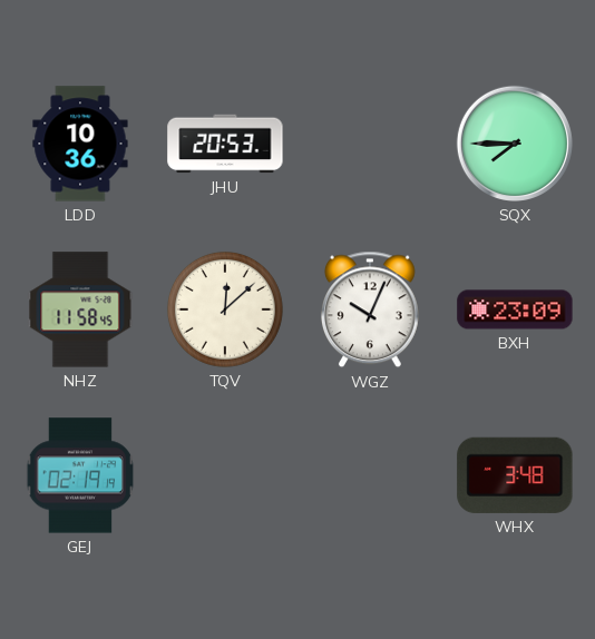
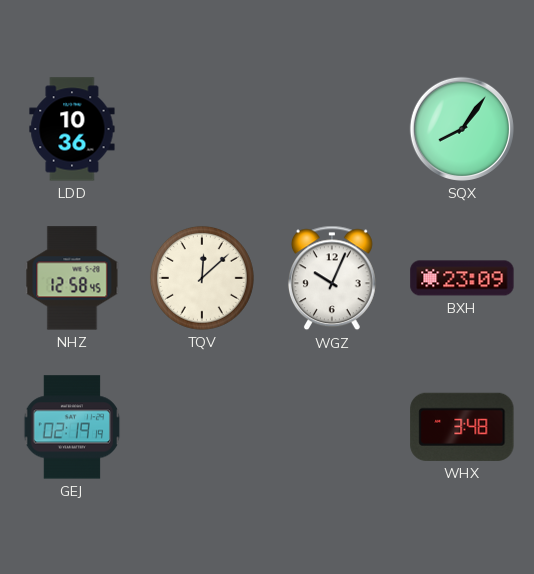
JHU: 20:53 -> none
SQX: 7:45 -> 8:06
NHZ: 11:58 -> 12:58
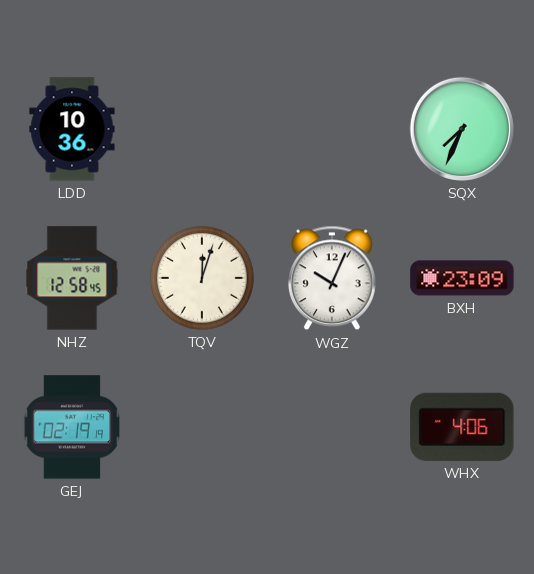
SQX: 8:06 -> 7:34
TQV: 12:08 -> 12:03
WHX: 3:48 -> 4:06
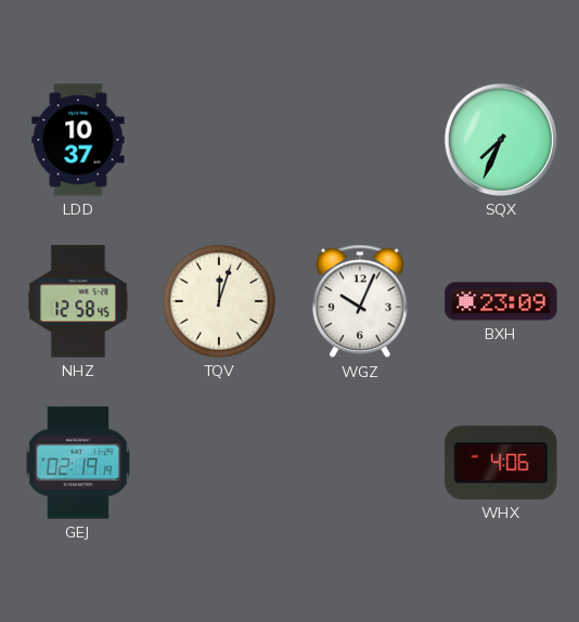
LDD: 10:36 -> 10:37
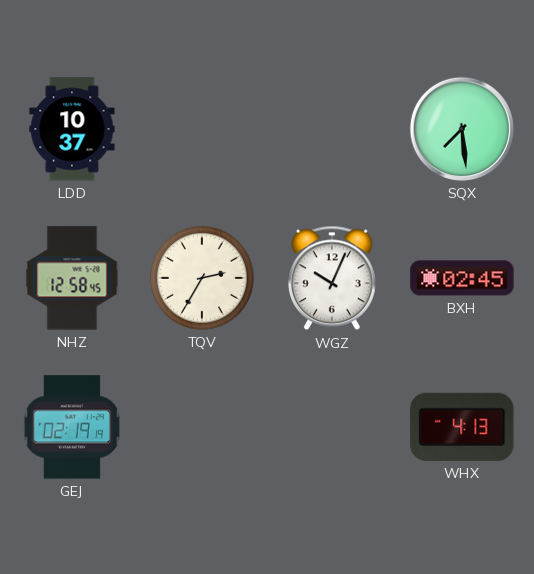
SQX: 7:34 -> 7:29
TQV: 12:03 -> 2:35
BXH: 23:09 -> 02:45
WHX: 4:06 -> 4:13
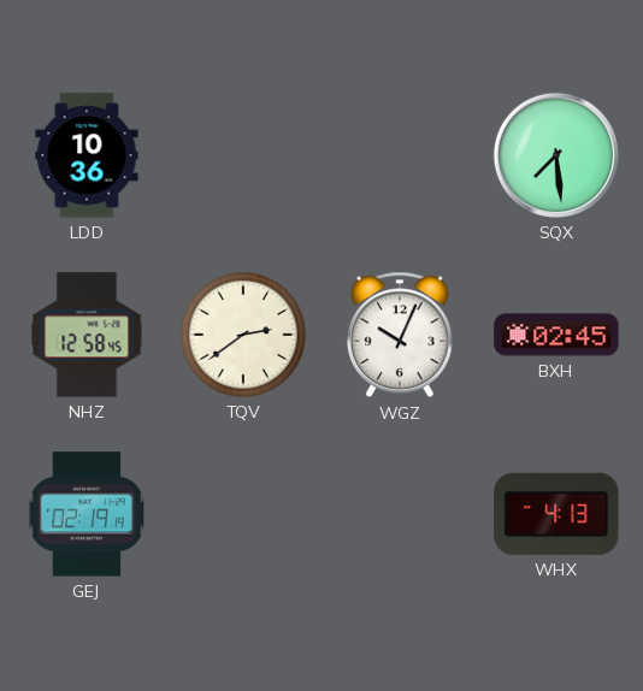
LDD: 10:37 -> 10:36
TQV: 2:35 -> 2:39
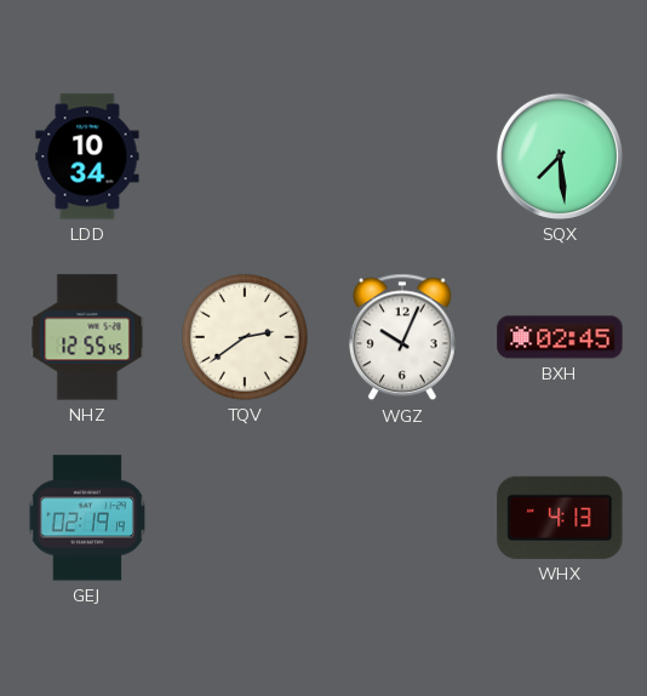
LDD: 10:36 -> 10:34
NHZ: 12:58 -> 12:55
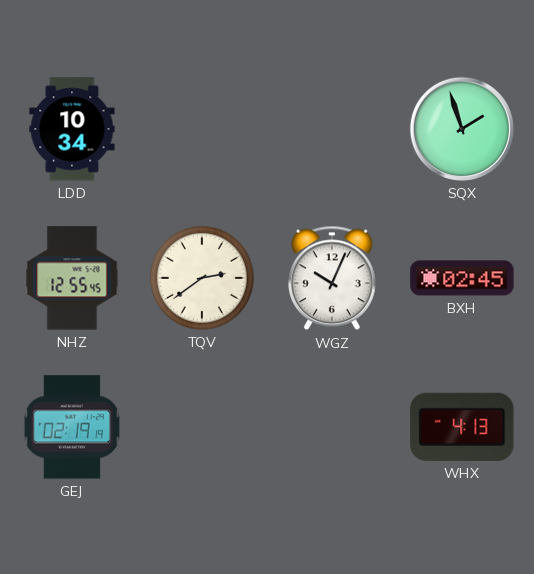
SQX: 7:29 -> 1:57
